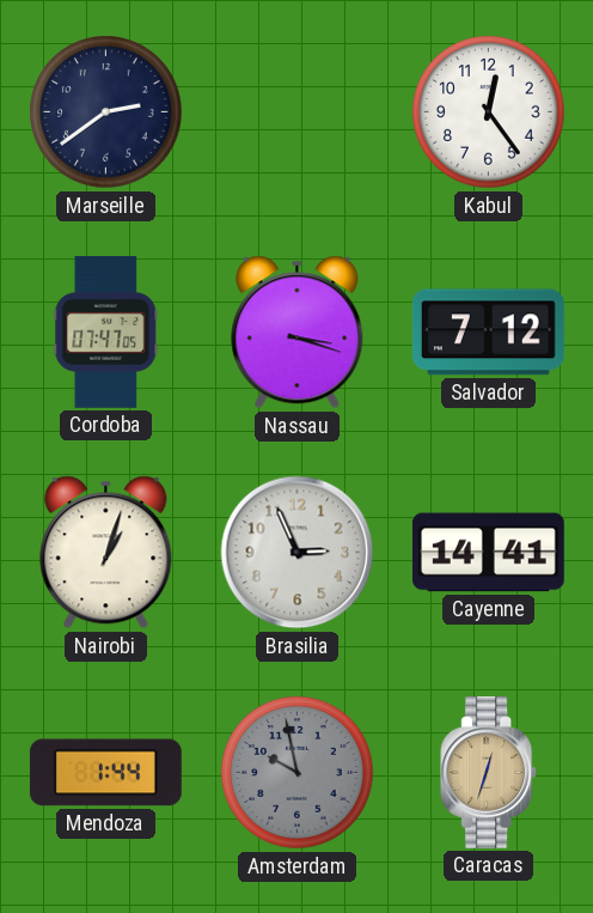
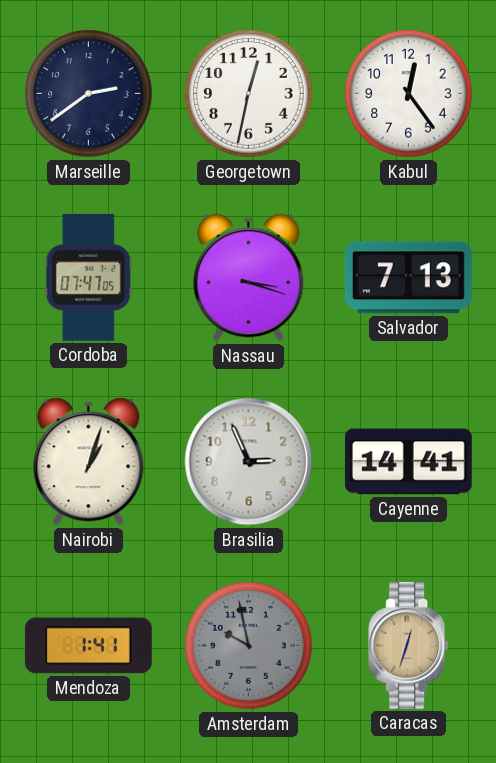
Georgetown: none -> 12:32
Salvador: 7:12 -> 7:13
Mendoza: 1:44 -> 1:41
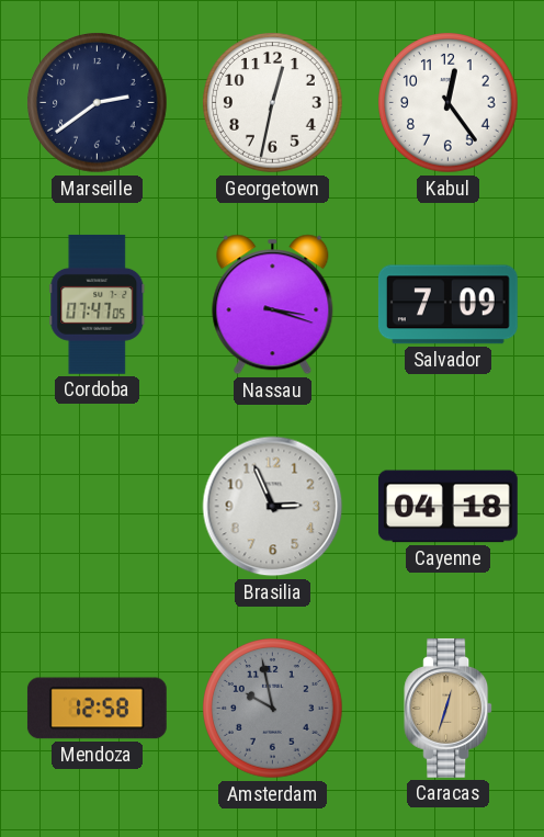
Salvador: 7:13 -> 7:09
Nairobi: 1:03 -> none
Cayenne: 14:41 -> 04:18
Mendoza: 1:41 -> 12:58
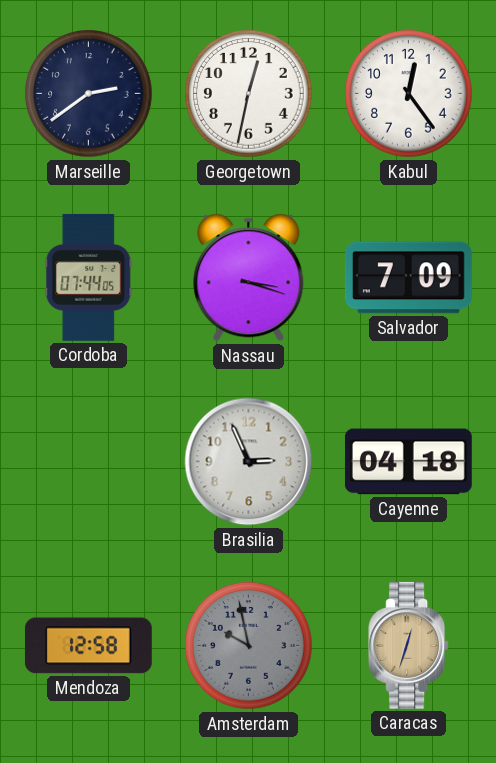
Cordoba: 07:47 -> 07:44
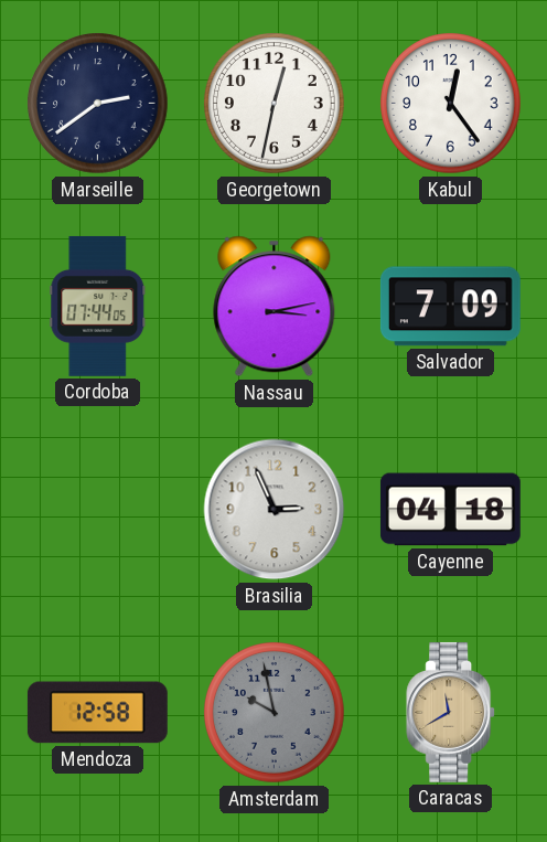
Nassau: 3:18 -> 3:13
Caracas: 12:33 -> 11:40
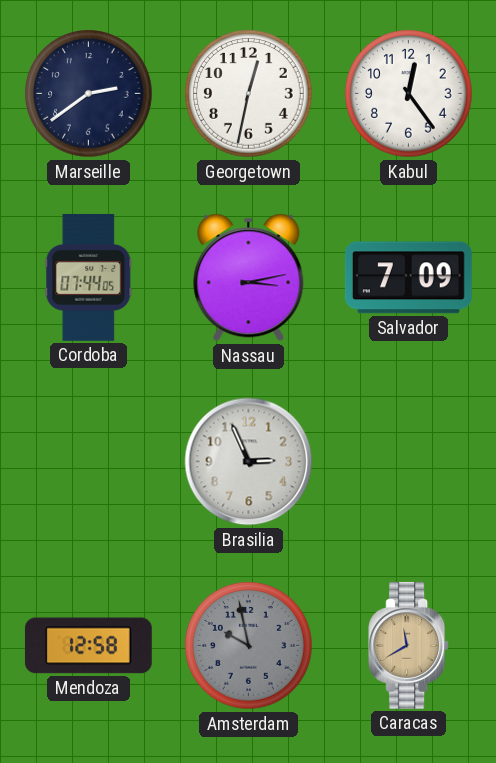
Cayenne: 04:18 -> none
